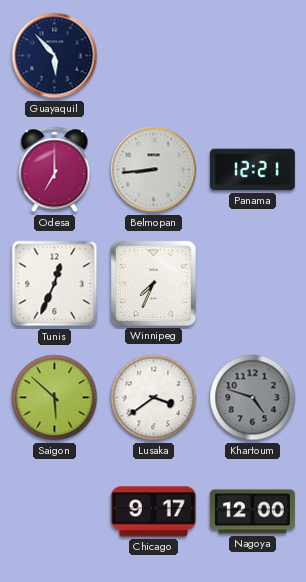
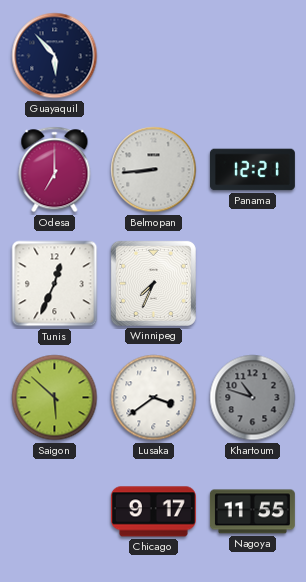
Khartoum: 4:48 -> 10:48
Nagoya: 12:00 -> 11:55
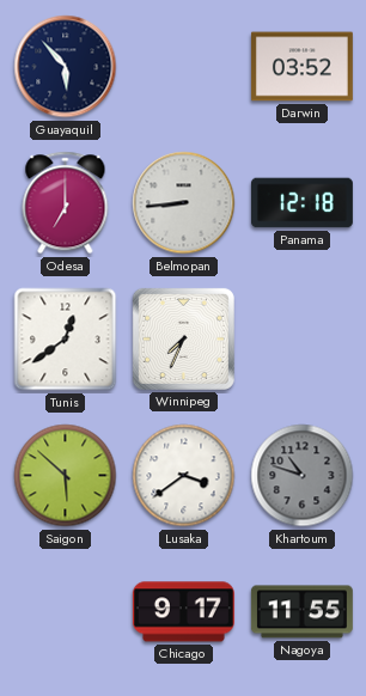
Darwin: none -> 03:52
Panama: 12:21 -> 12:18
Tunis: 12:34 -> 12:39
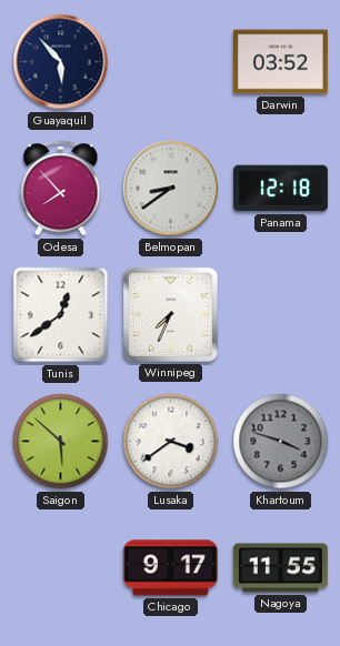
Odesa: 7:00 -> 7:53
Belmopan: 8:44 -> 8:39
Khartoum: 10:48 -> 3:48
